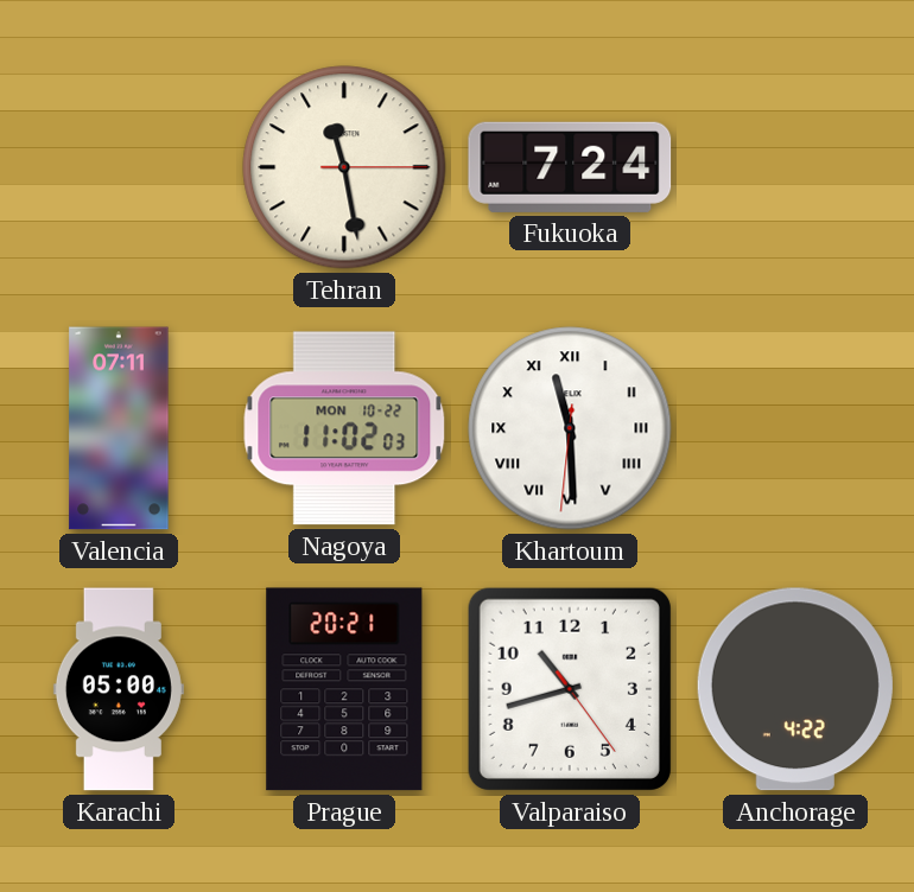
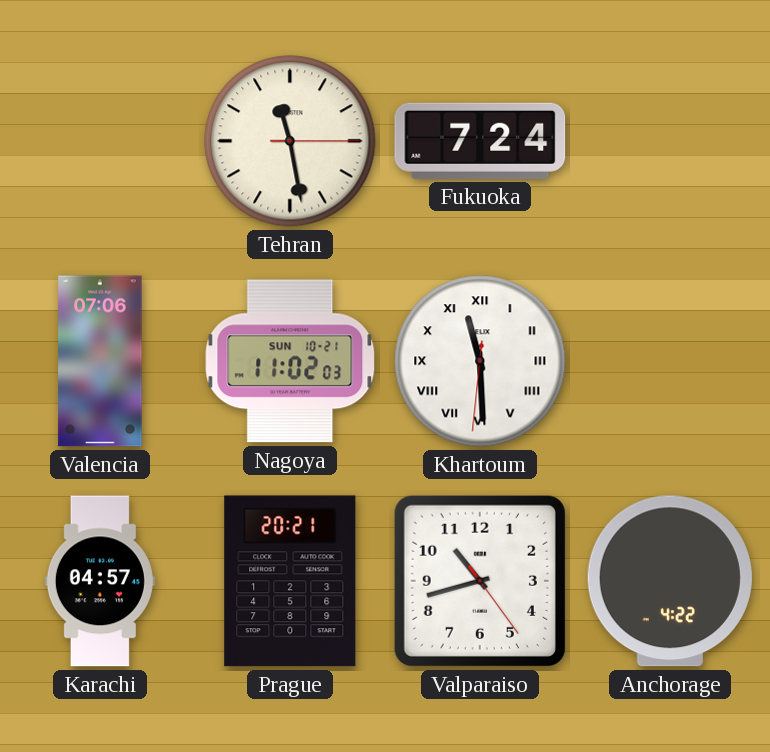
Valencia: 07:11 -> 07:06
Nagoya date: MON 10-22 -> SUN 10-21
Karachi: 05:00 -> 04:57
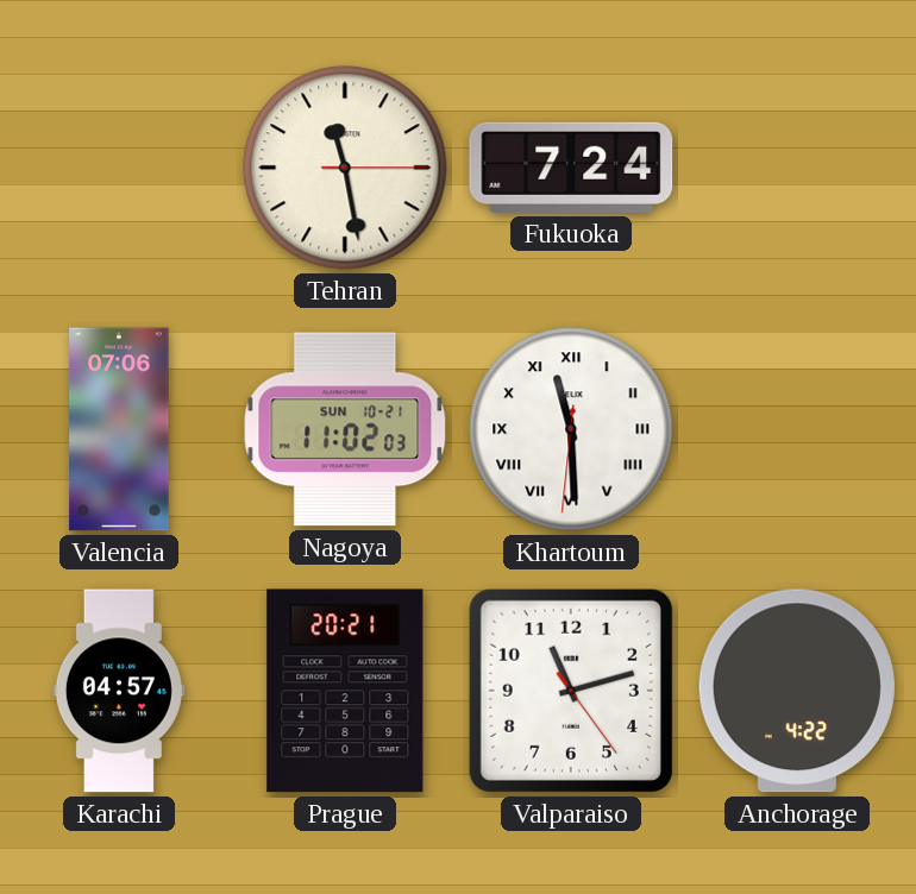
Valparaiso: 10:42 -> 11:12
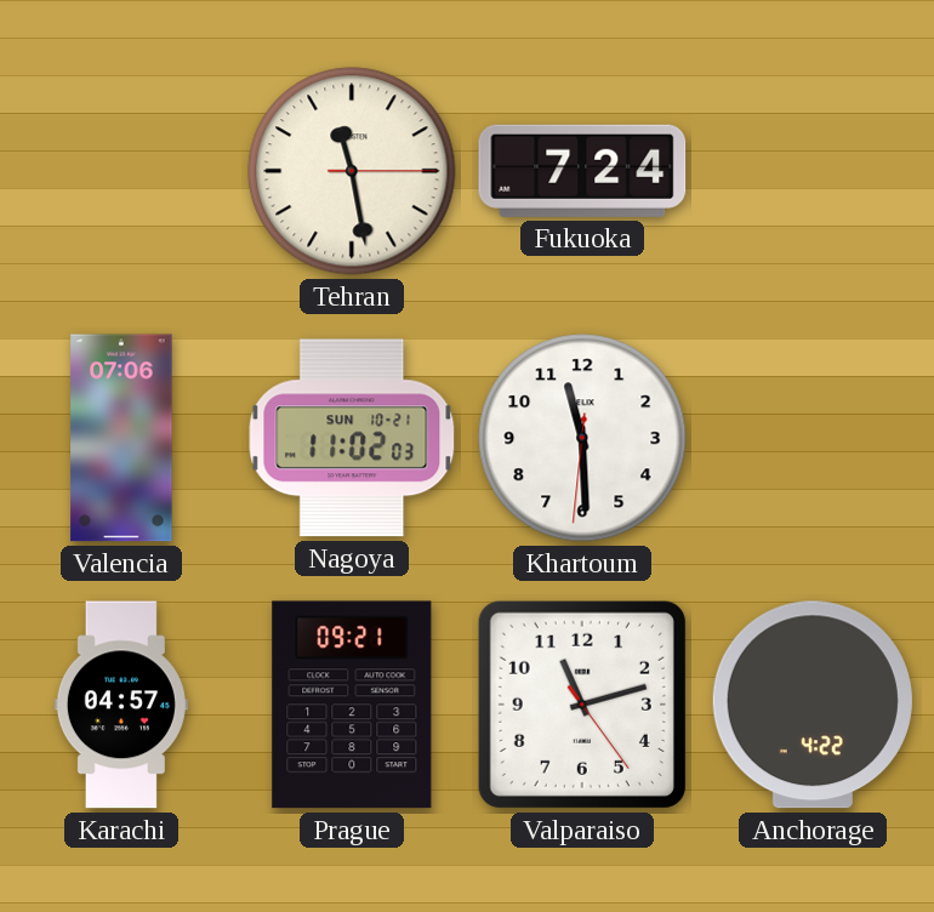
Khartoum numerals: Roman -> Arabic
Prague: 20:21 -> 09:21
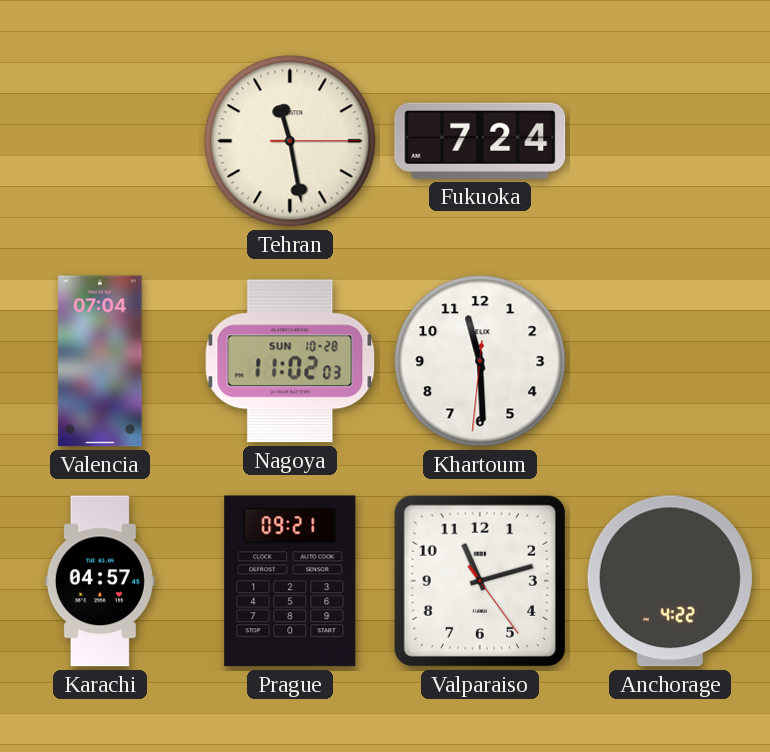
Valencia: 07:06 -> 07:04
Nagoya date: SUN 10-21 -> SUN 10-28
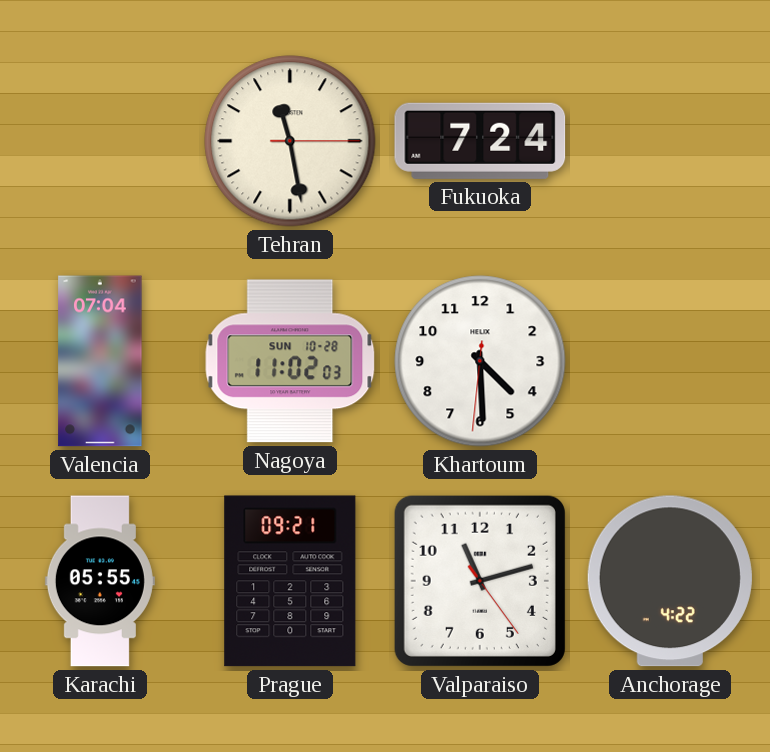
Khartoum: 11:29 -> 4:29
Karachi: 04:57 -> 05:55
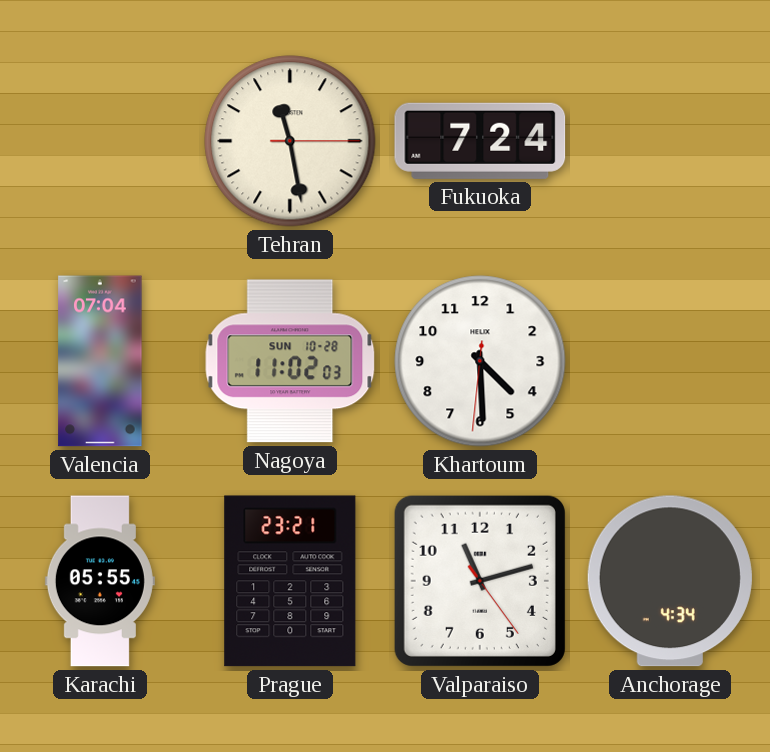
Prague: 09:21 -> 23:21
Anchorage: 4:22 -> 4:34
